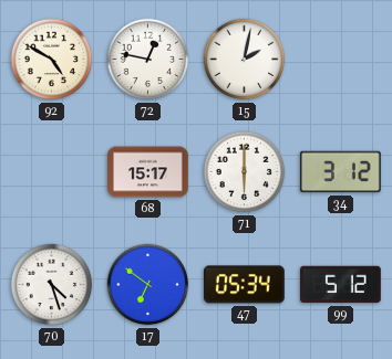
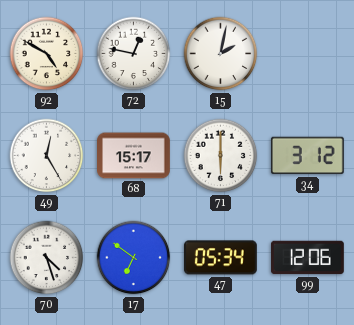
49: none -> 12:25
99: 5:12 -> 12:06
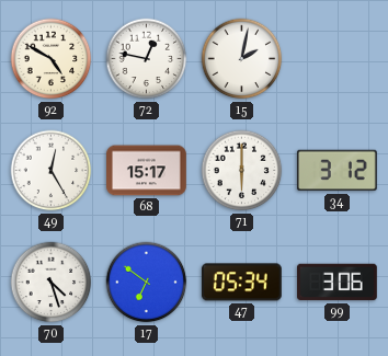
99: 12:06 -> 3:06
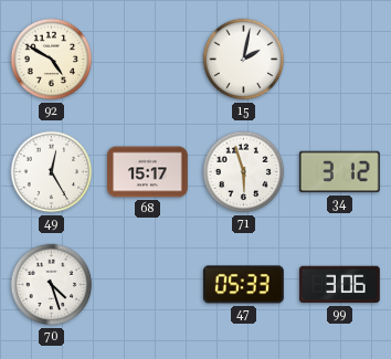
72: 12:47 -> none
71: 6:00 -> 5:57
17: 6:51 -> none
47: 05:34 -> 05:33
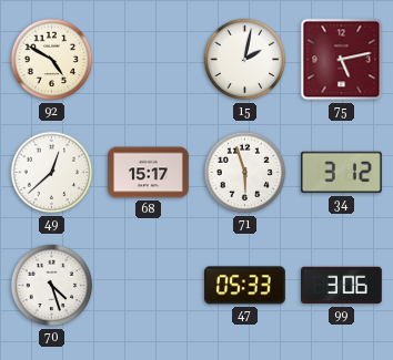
75: none -> 5:13
49: 12:25 -> 12:38
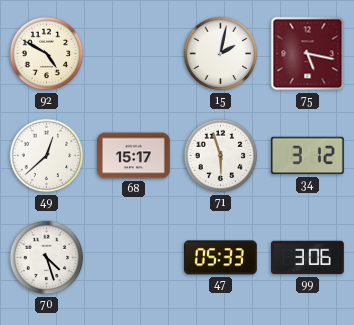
75: 5:13 -> 5:17
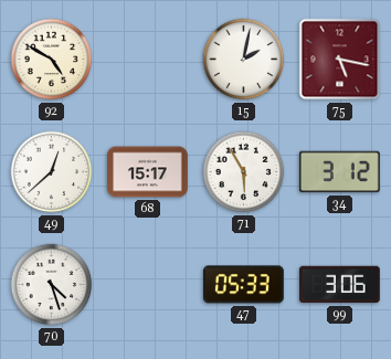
71: 5:57 -> 5:55
